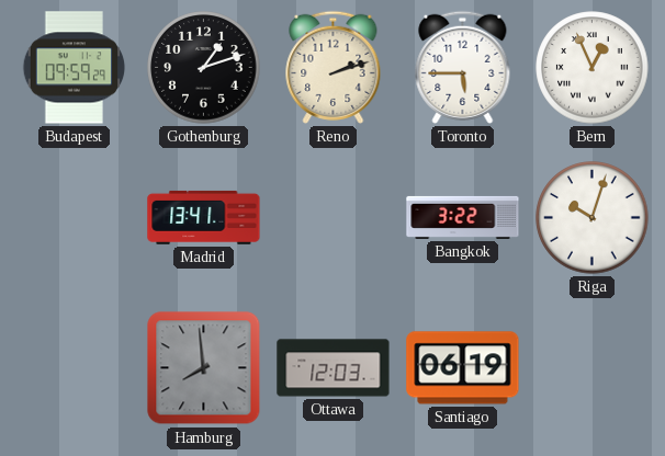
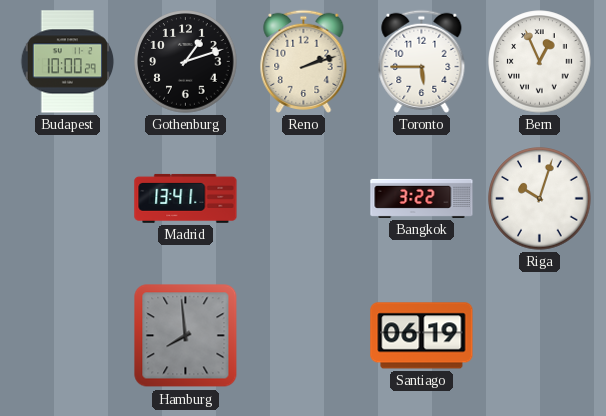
Budapest: 09:59 -> 10:00
Ottawa: 12:03 -> none
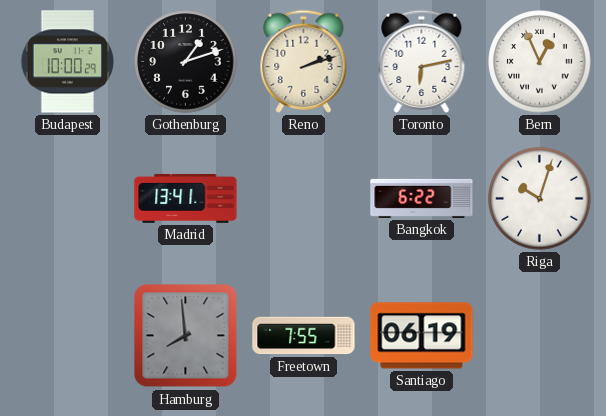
Toronto: 5:45 -> 6:13
Bangkok: 3:22 -> 6:22
Freetown: none -> 7:55
